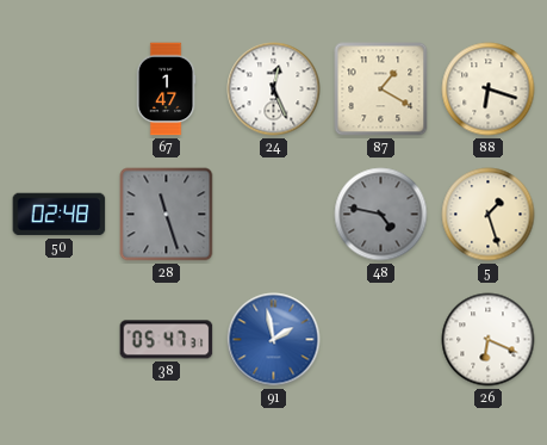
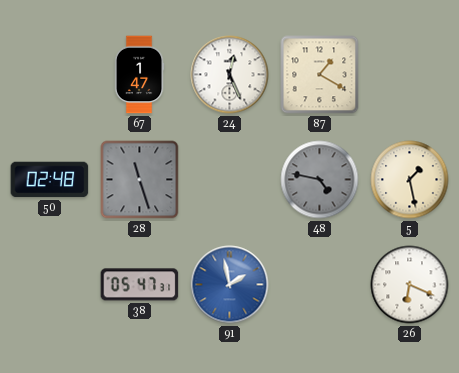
88: 6:18 -> none
5: 1:27 -> 1:28
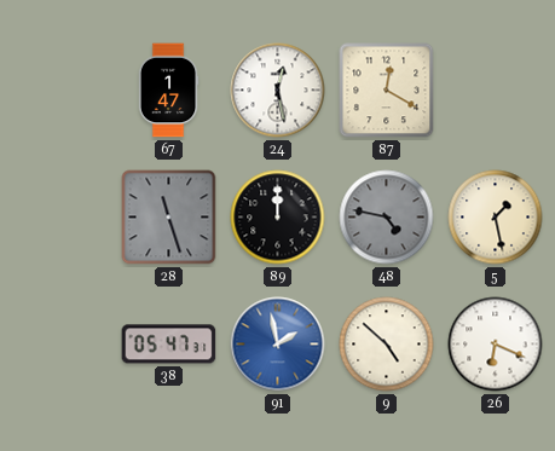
24: 12:26 -> 12:28
87: 1:20 -> 12:20
50: 02:48 -> none
89: none -> 12:00
9: none -> 4:52
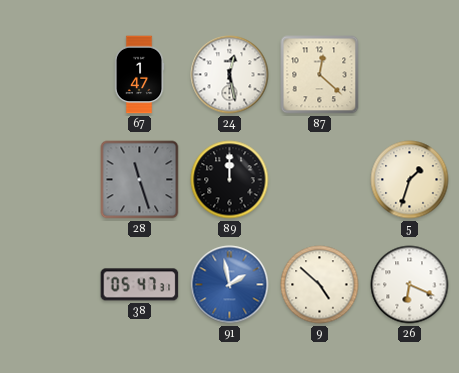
87: 12:20 -> 12:22
48: 4:47 -> none
5: 1:28 -> 1:33
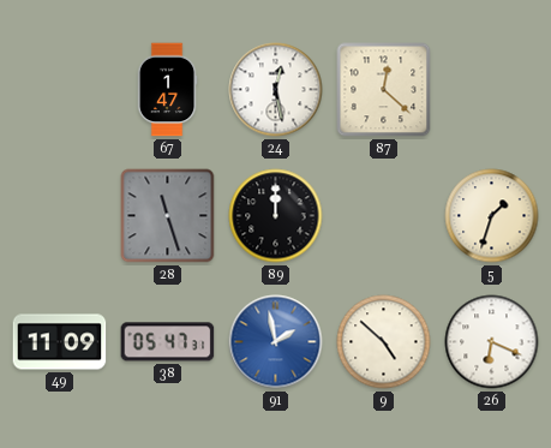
49: none -> 11:09
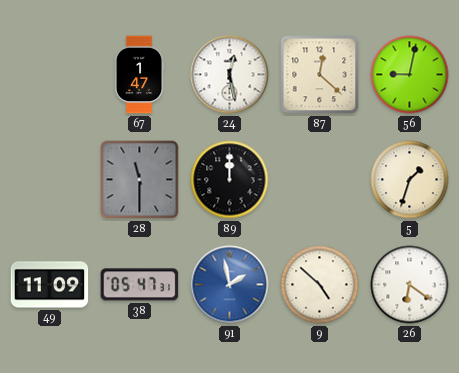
56: none -> 9:02
28: 11:27 -> 11:30
26: 6:19 -> 6:21
